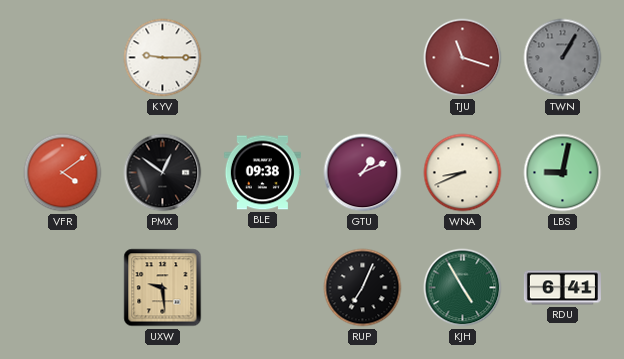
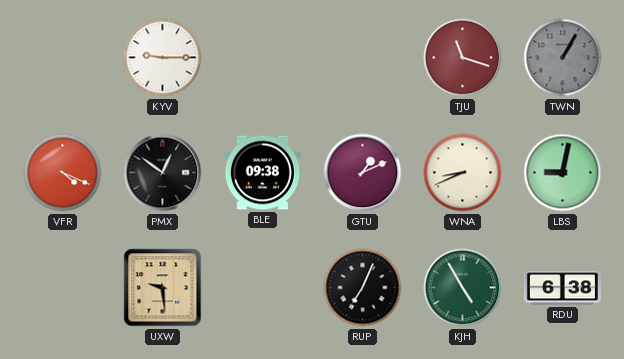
VFR: 4:09 -> 4:19
RDU: 6:41 -> 6:38
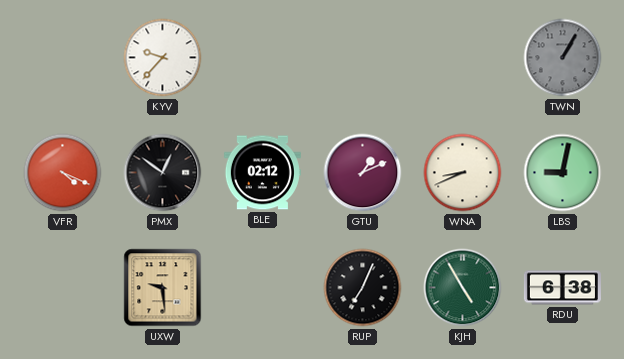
KYV: 9:15 -> 9:37
TJU: 11:18 -> none
BLE: 09:38 -> 02:12
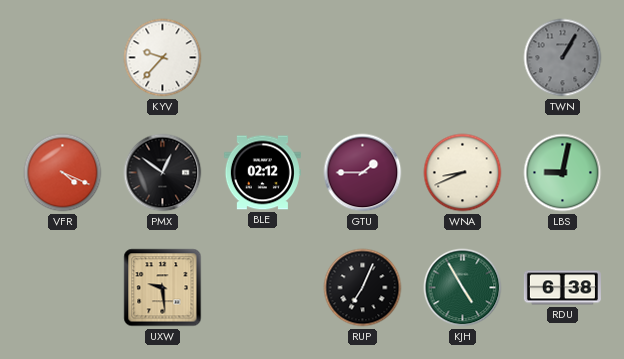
GTU: 1:11 -> 1:45
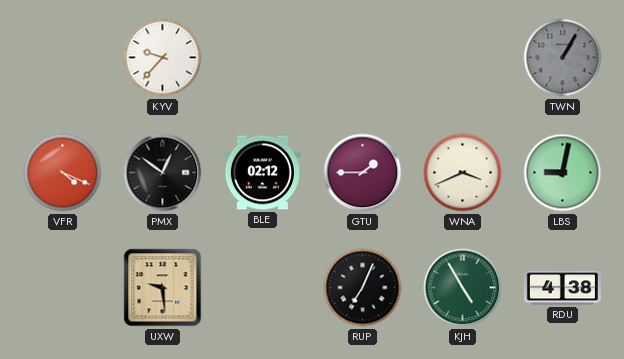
WNA: 8:41 -> 3:41
RDU: 6:38 -> 4:38
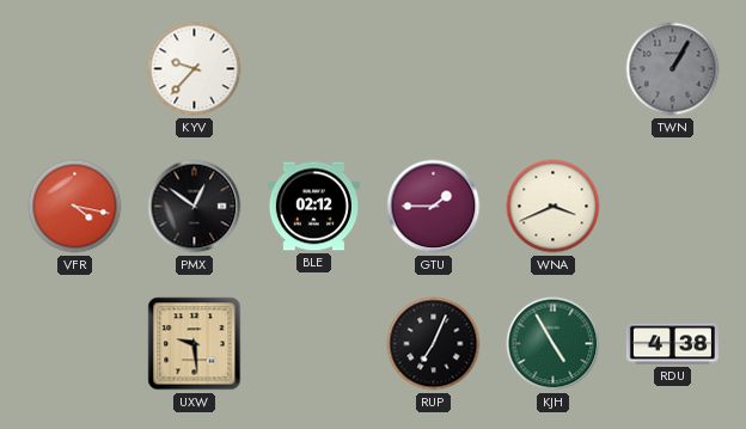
VFR: 4:19 -> 4:17
LBS: 9:02 -> none
